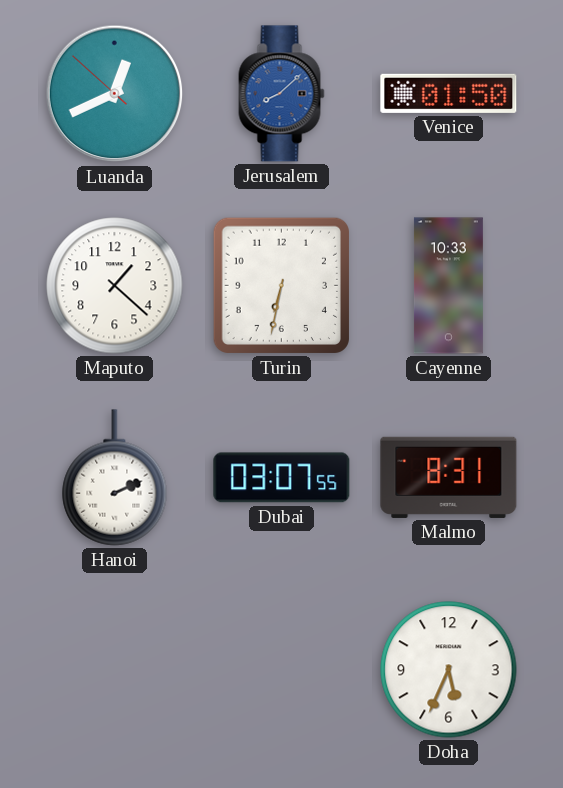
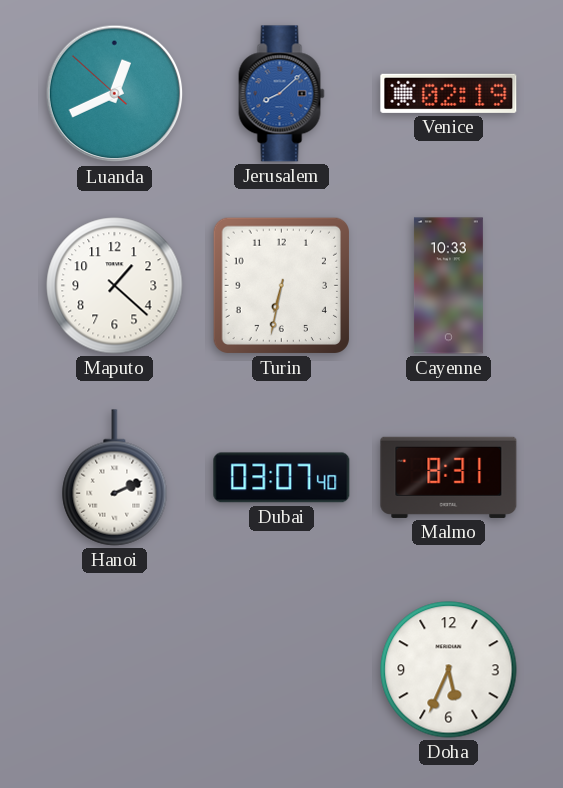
Venice: 01:50 -> 02:19
Dubai: 03:07:55 -> 03:07:40
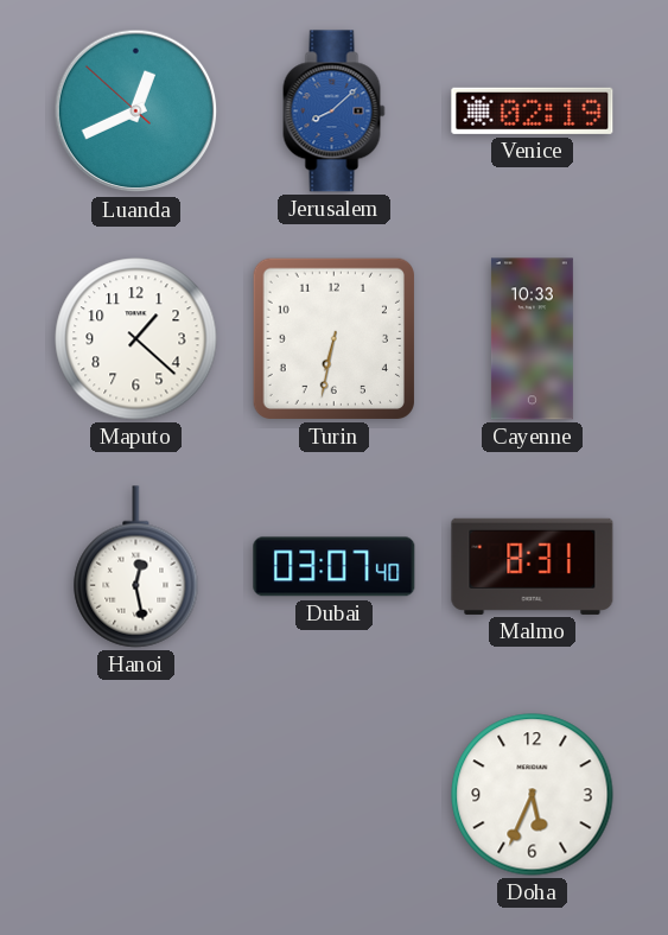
Hanoi: 2:11 -> 12:28
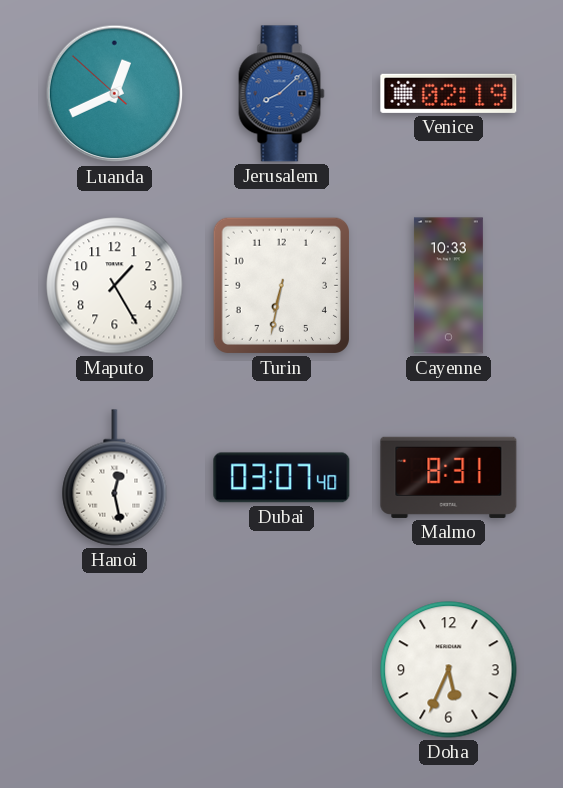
Maputo: 1:22 -> 1:25
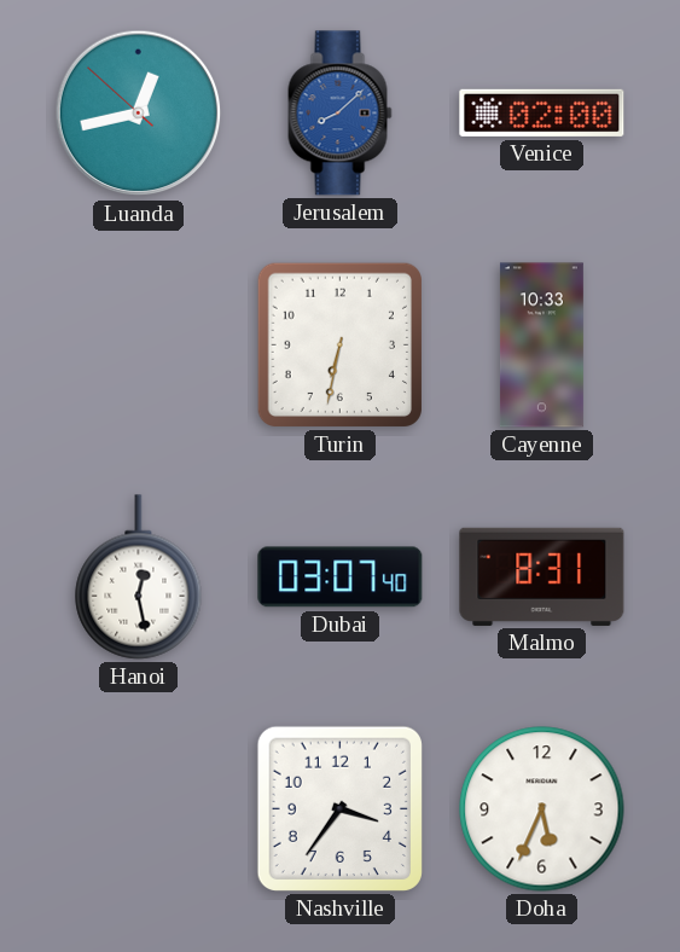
Luanda: 12:40 -> 12:42
Venice: 02:19 -> 02:00
Maputo: 1:25 -> none
Nashville: none -> 3:36
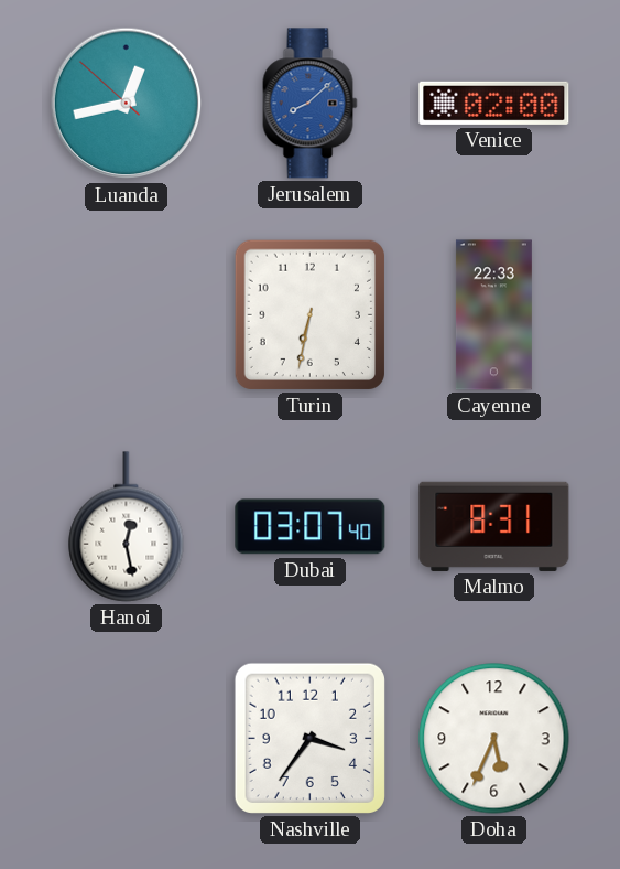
Cayenne: 10:33 -> 22:33
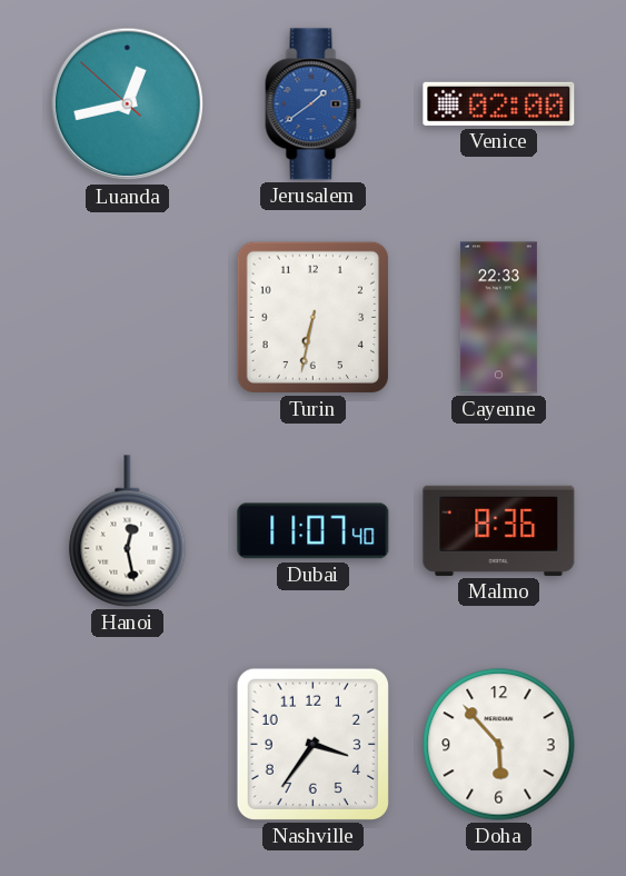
Jerusalem: 8:08 -> 1:39
Dubai: 03:07 -> 11:07
Malmo: 8:31 -> 8:36
Doha: 5:34 -> 5:53
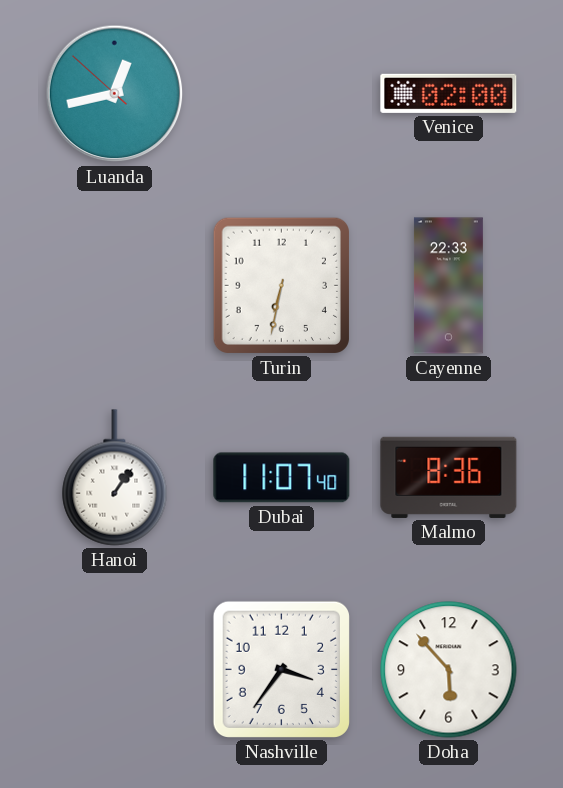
Jerusalem: 1:39 -> none
Hanoi: 12:28 -> 1:06
